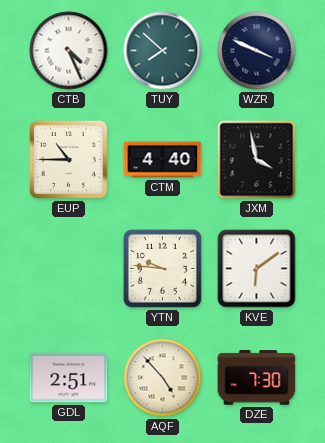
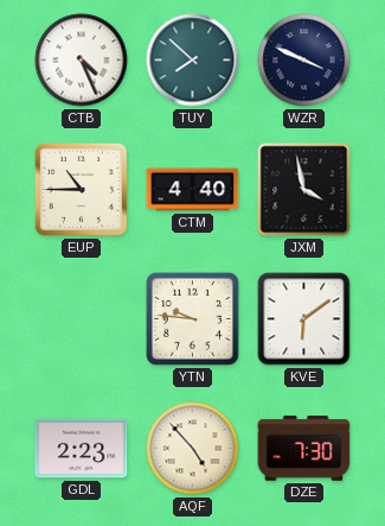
GDL: 2:51 -> 2:23
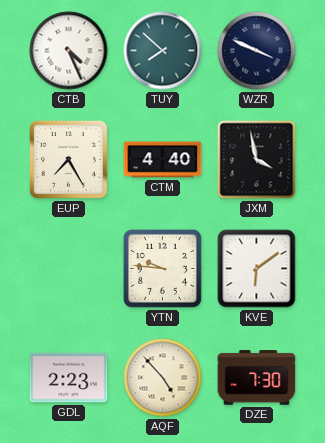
EUP: 10:45 -> 7:25
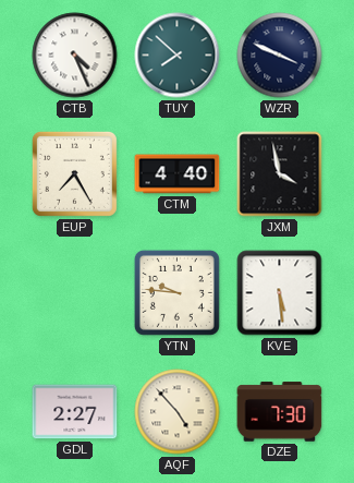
KVE: 6:09 -> 5:29
GDL: 2:23 -> 2:27
